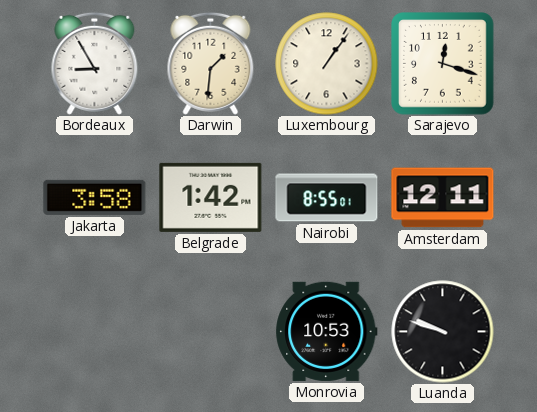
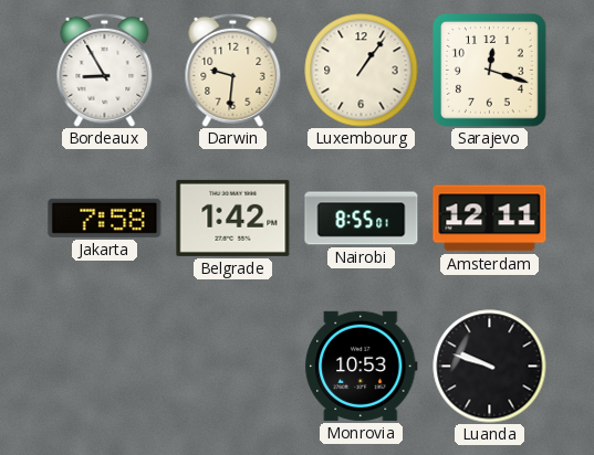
Darwin: 1:31 -> 9:31
Jakarta: 3:58 -> 7:58
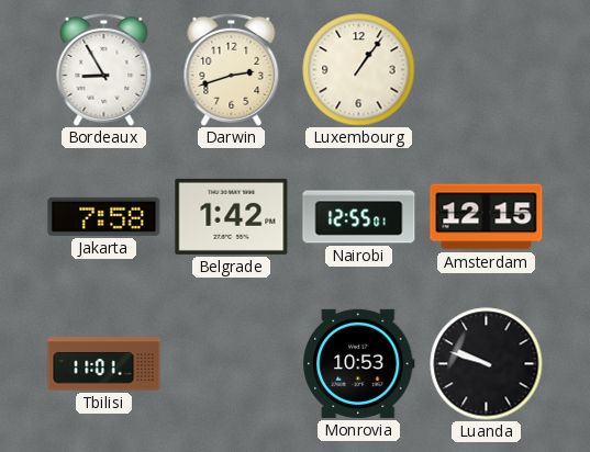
Darwin: 9:31 -> 2:42
Sarajevo: 12:18 -> none
Nairobi: 8:55 -> 12:55
Amsterdam: 12:11 -> 12:15
Tbilisi: none -> 11:01
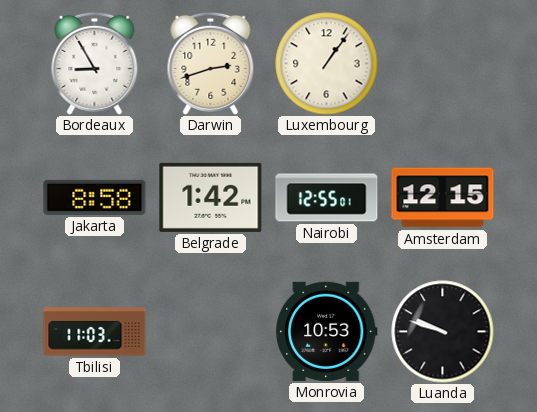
Jakarta: 7:58 -> 8:58
Tbilisi: 11:01 -> 11:03
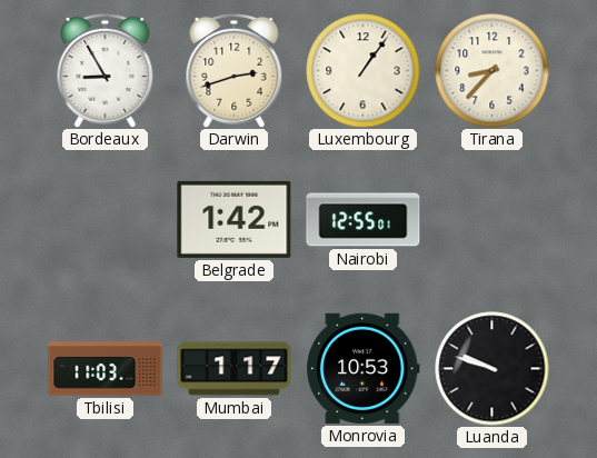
Tirana: none -> 8:37
Jakarta: 8:58 -> none
Amsterdam: 12:15 -> none
Mumbai: none -> 1:17
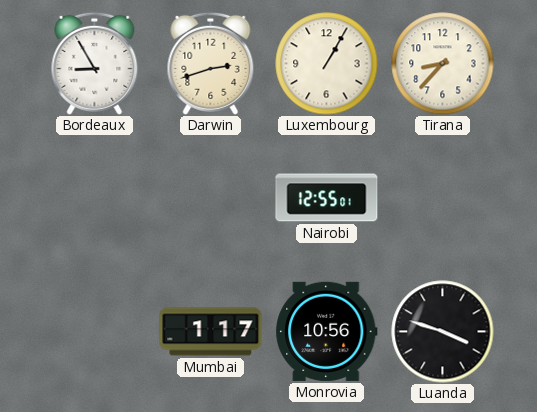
Luxembourg: 1:06 -> 1:05
Belgrade: 1:42 -> none
Tbilisi: 11:03 -> none
Monrovia: 10:53 -> 10:56
Luanda: 9:48 -> 3:48
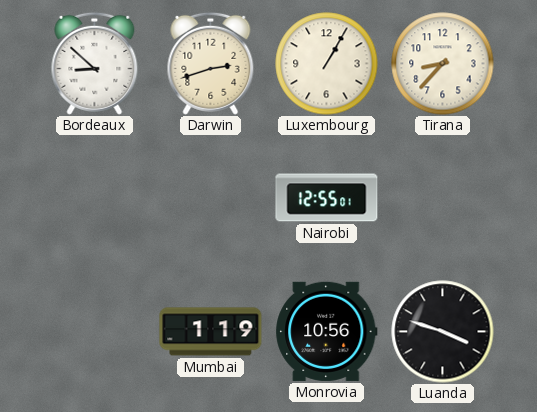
Bordeaux: 8:55 -> 8:52
Mumbai: 1:17 -> 1:19
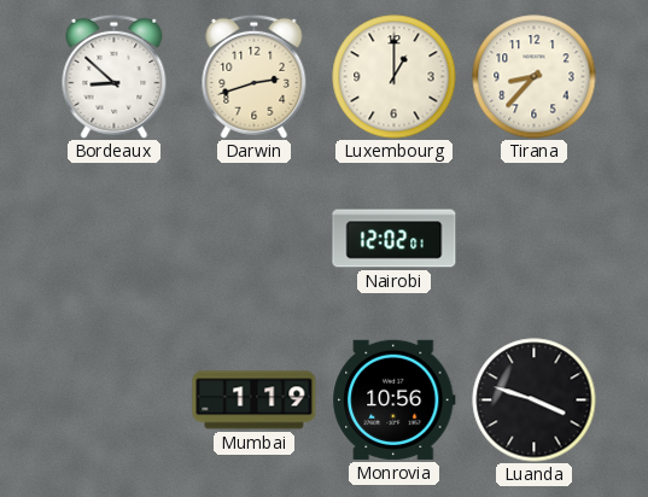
Luxembourg: 1:05 -> 1:00
Nairobi: 12:55 -> 12:02
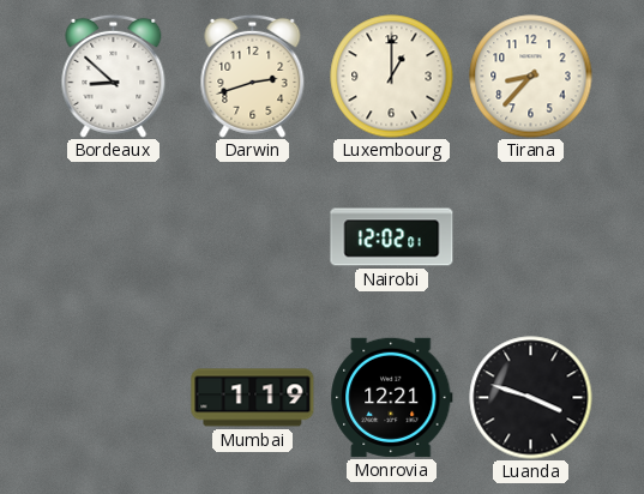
Monrovia: 10:56 -> 12:21
